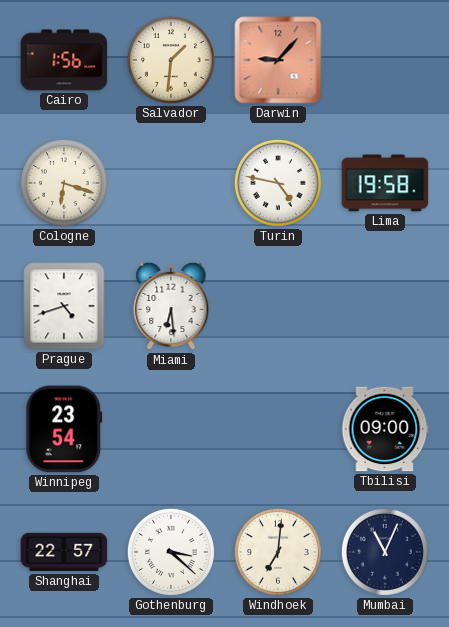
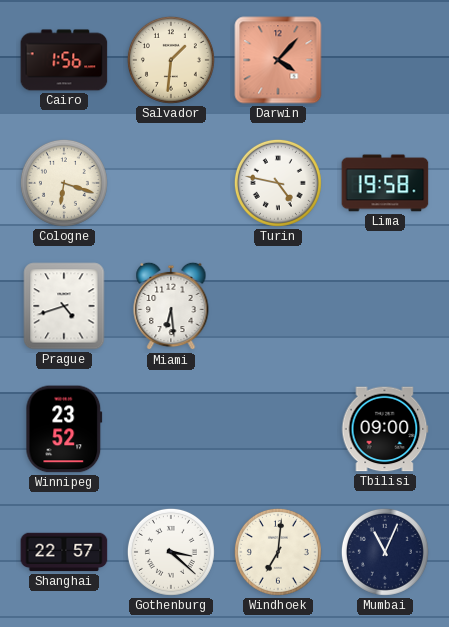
Darwin: 9:07 -> 4:07
Winnipeg: 23:54 -> 23:52
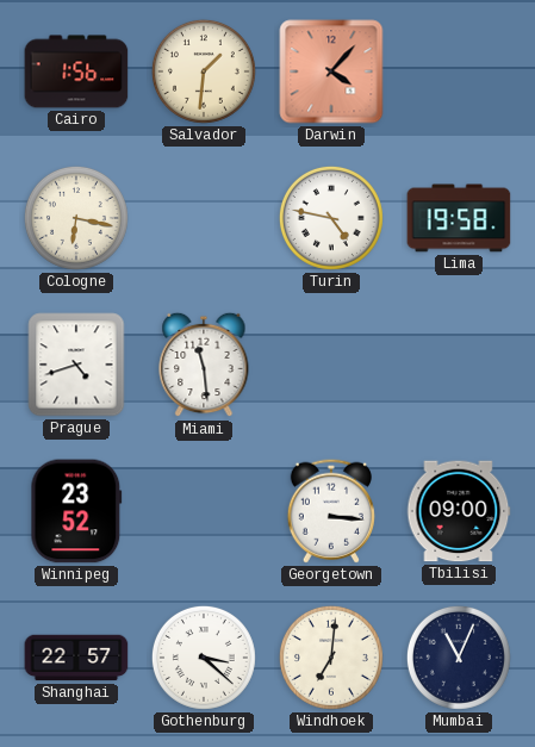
Cologne: 6:18 -> 6:17
Miami: 6:29 -> 11:29
Georgetown: none -> 3:16
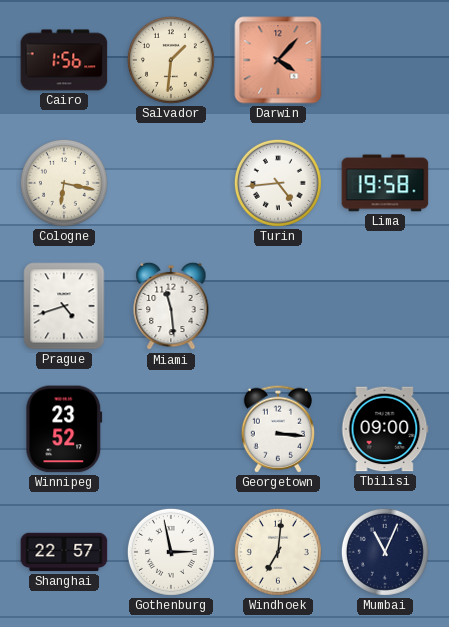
Turin: 4:47 -> 4:44
Gothenburg: 3:22 -> 2:58
